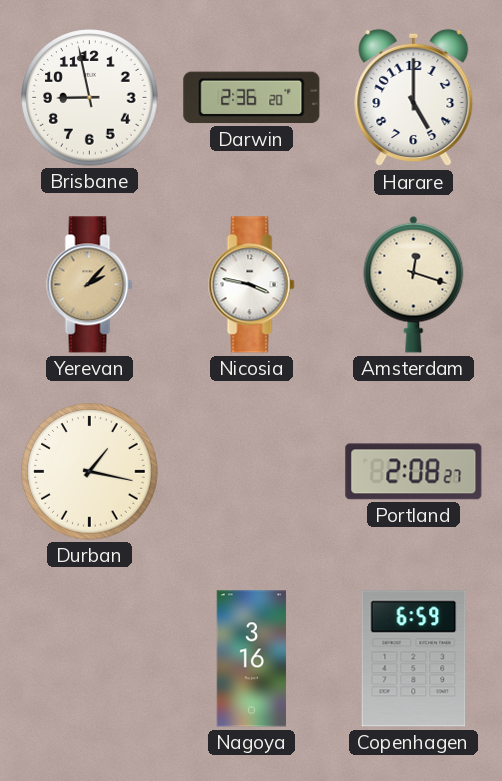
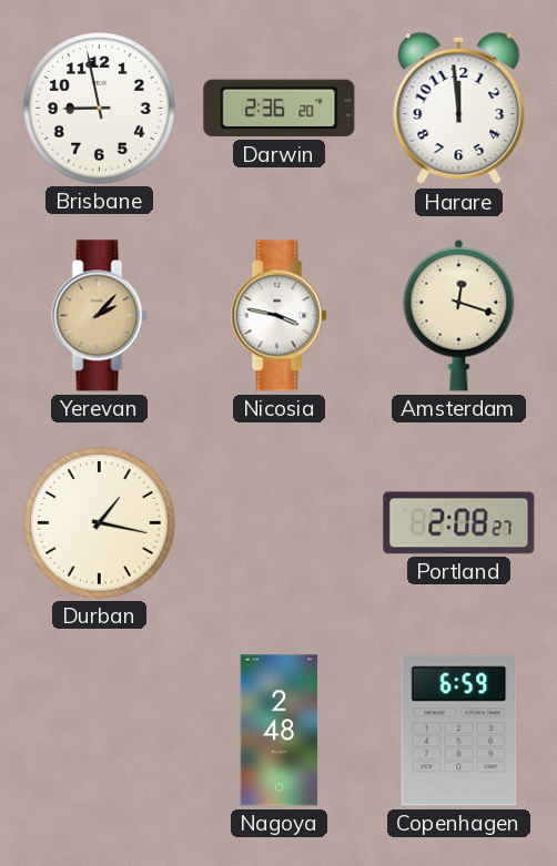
Harare: 5:00 -> 11:59
Nagoya: 3:16 -> 2:48
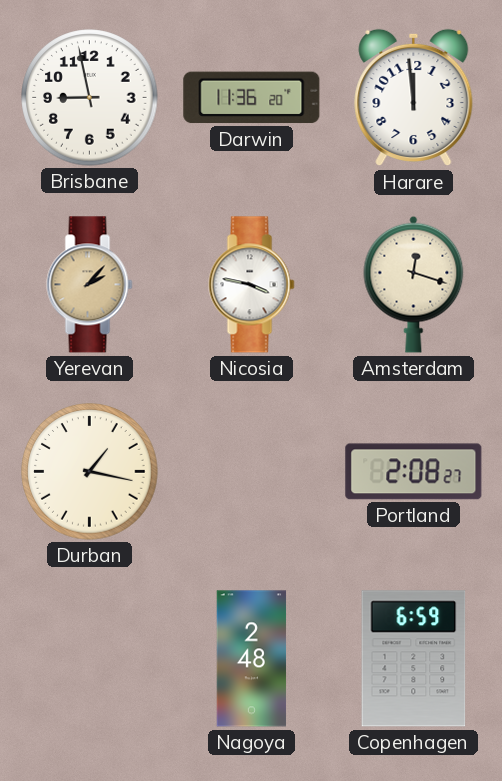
Darwin: 2:36 -> 11:36
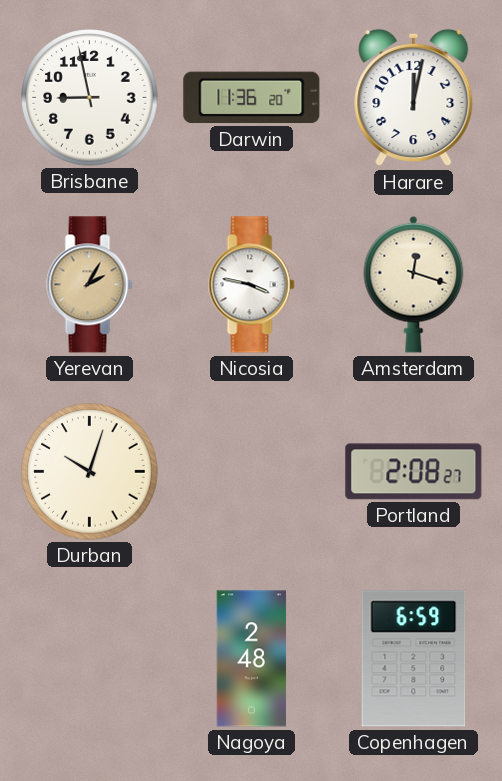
Harare: 11:59 -> 12:02
Yerevan: 2:07 -> 2:05
Durban: 1:17 -> 10:03
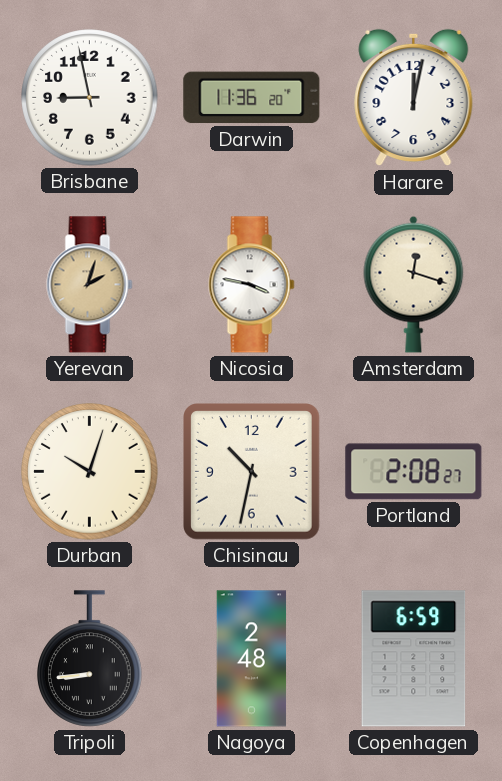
Yerevan: 2:05 -> 2:03
Chisinau: none -> 10:32
Tripoli: none -> 8:44
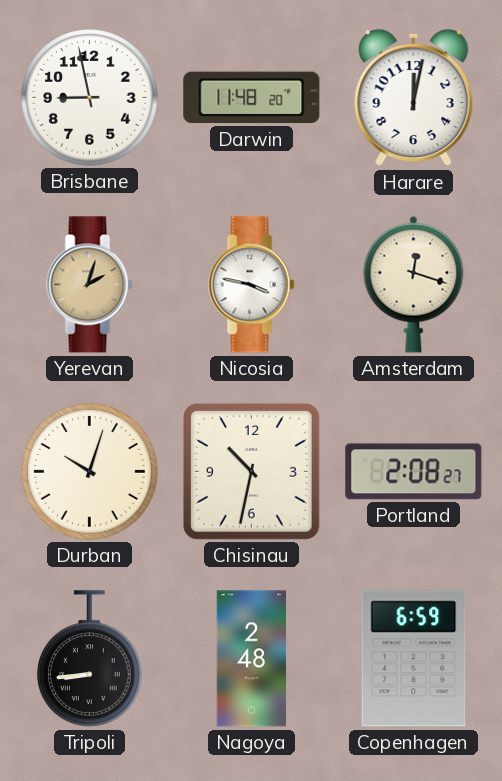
Darwin: 11:36 -> 11:48
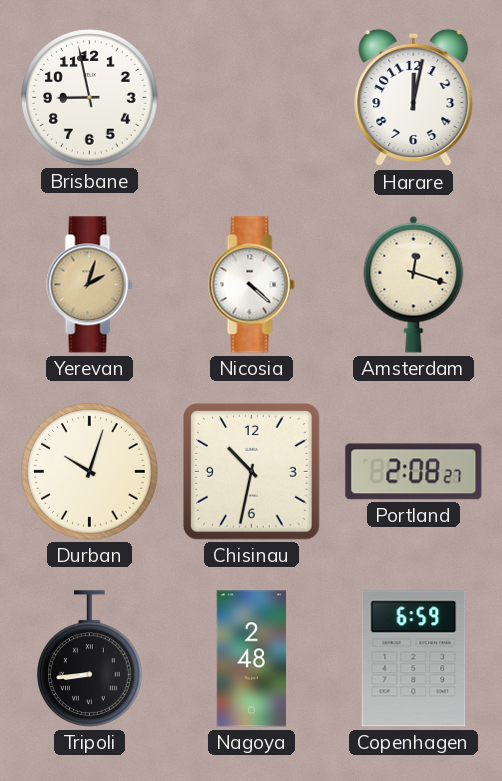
Darwin: 11:48 -> none
Nicosia: 3:47 -> 4:22
